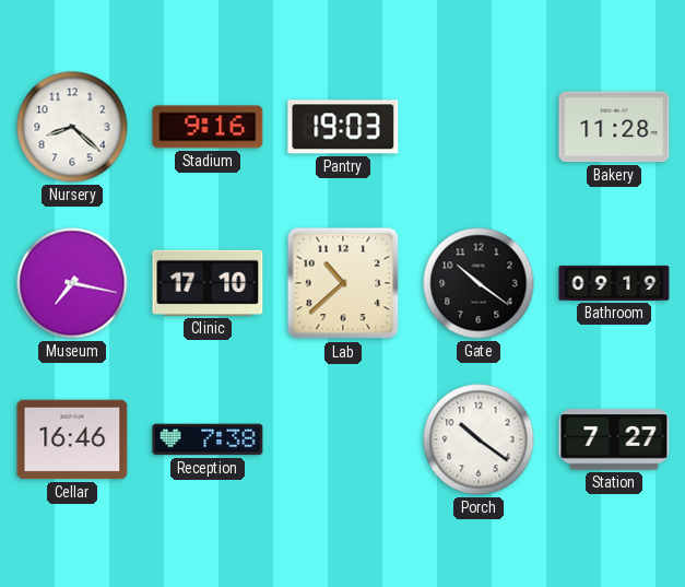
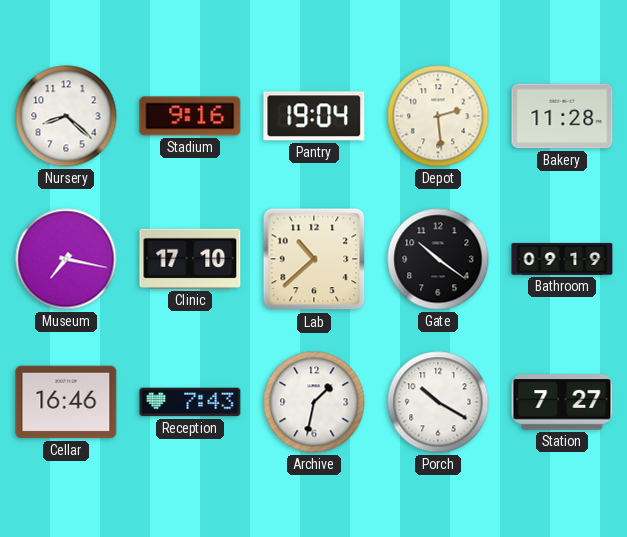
Pantry: 19:03 -> 19:04
Depot: none -> 2:29
Reception: 7:38 -> 7:43
Archive: none -> 1:32
Porch: 10:21 -> 10:20
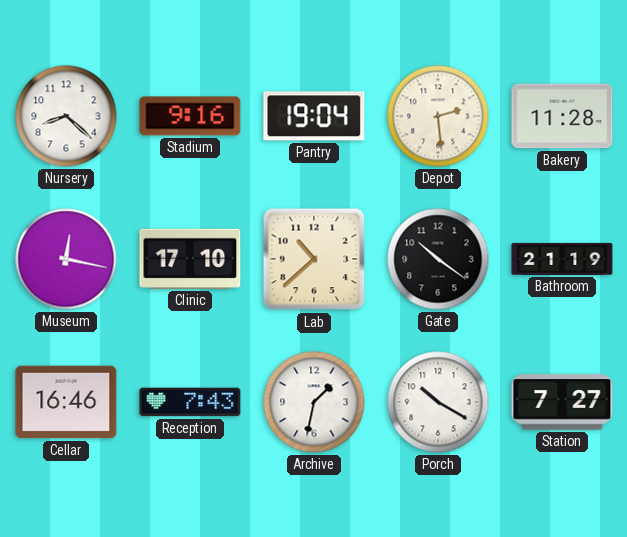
Museum: 7:17 -> 12:17
Bathroom: 09:19 -> 21:19
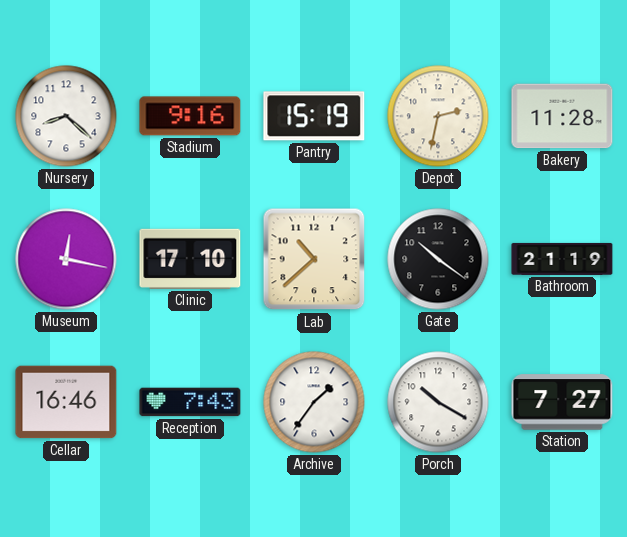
Pantry: 19:04 -> 15:19
Depot: 2:29 -> 2:32
Archive: 1:32 -> 1:36
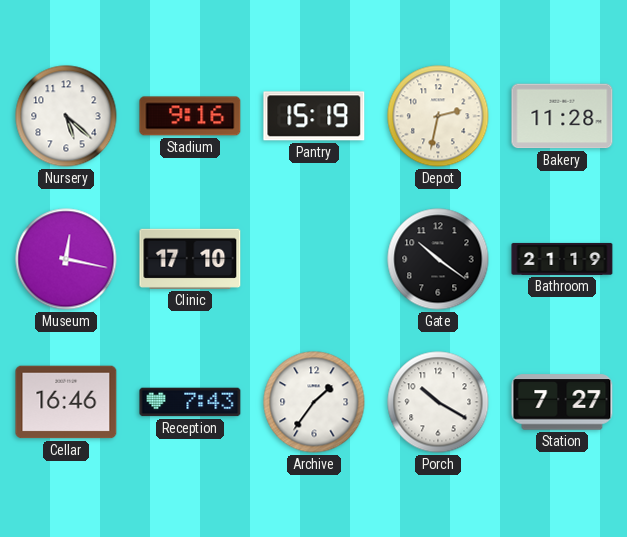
Nursery: 8:22 -> 5:22
Lab: 10:38 -> none
